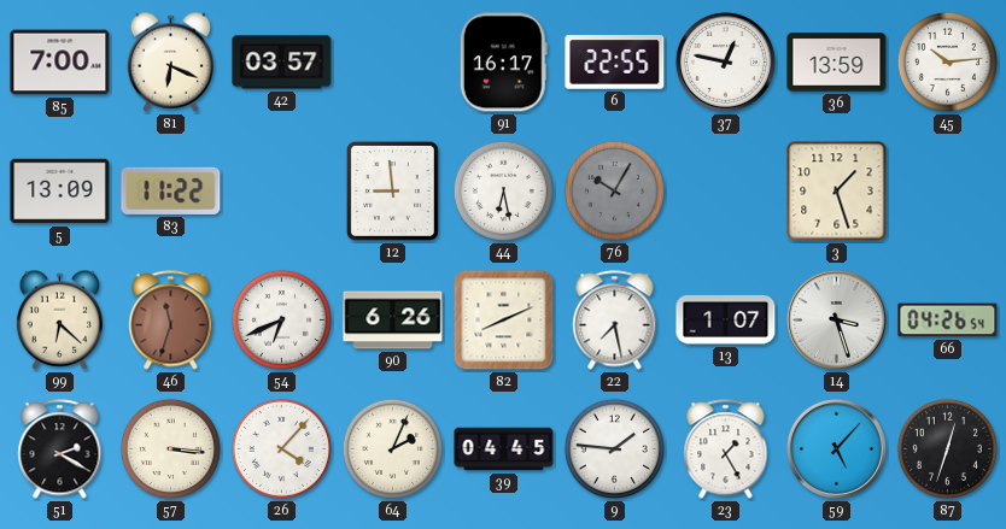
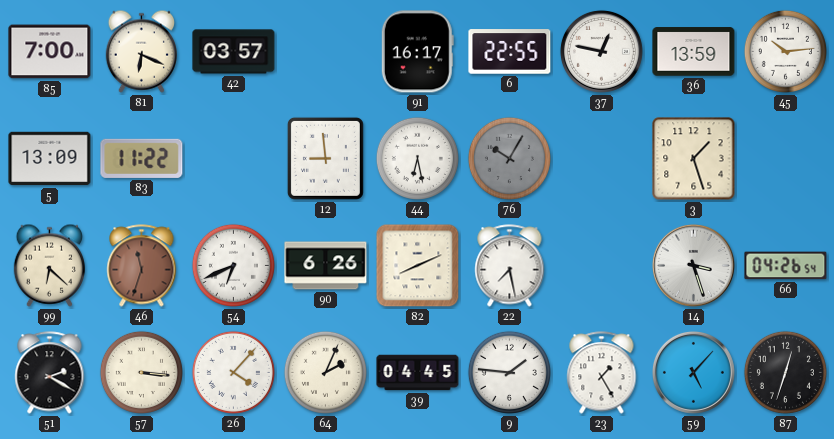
13: 1:07 -> none
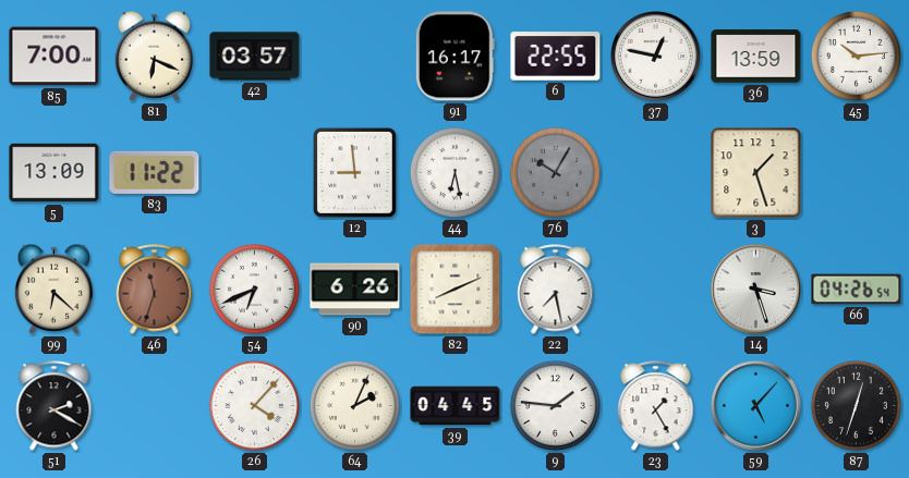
57: 3:16 -> none
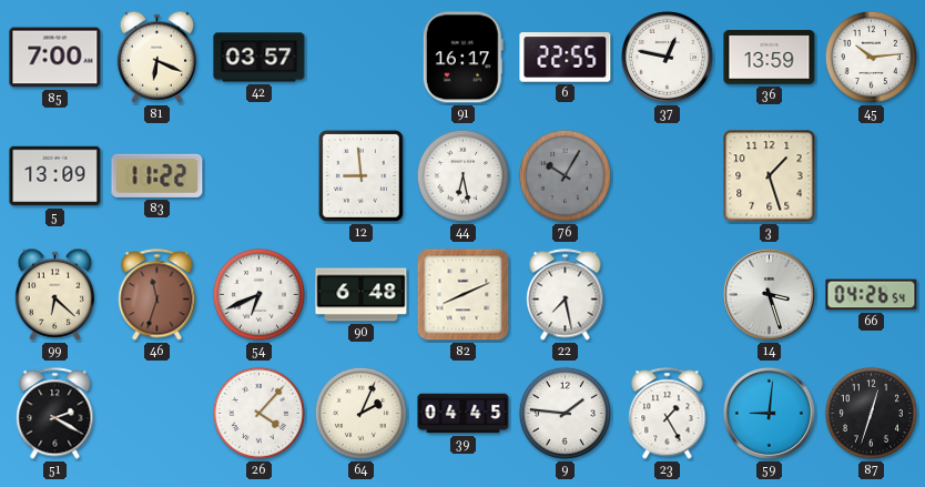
90: 6:26 -> 6:48
59: 5:07 -> 9:01
